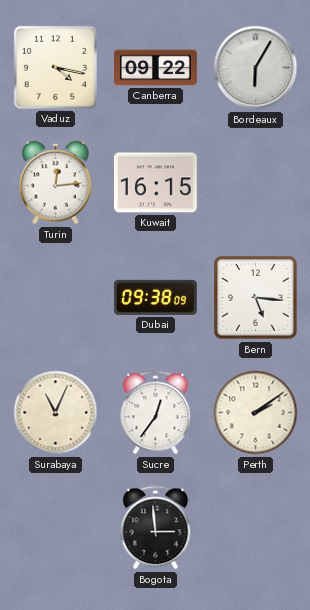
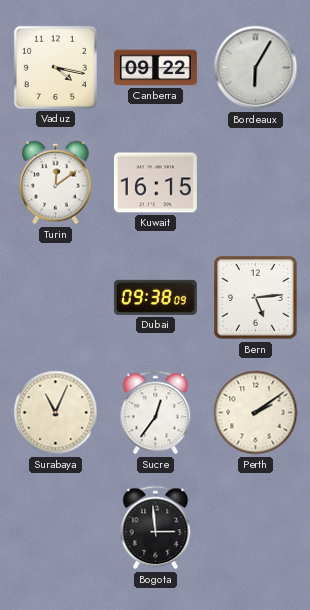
Turin: 12:14 -> 12:09
Bern: 5:16 -> 5:14
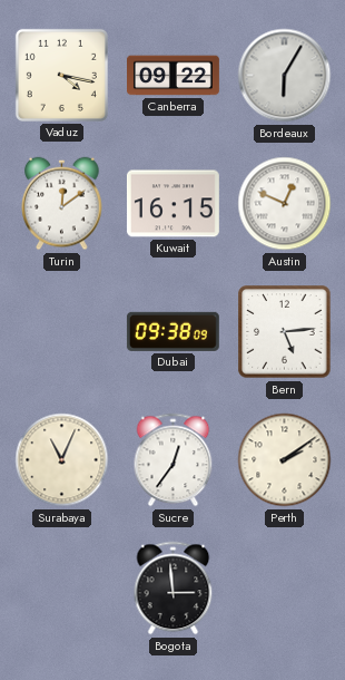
Austin: none -> 12:49
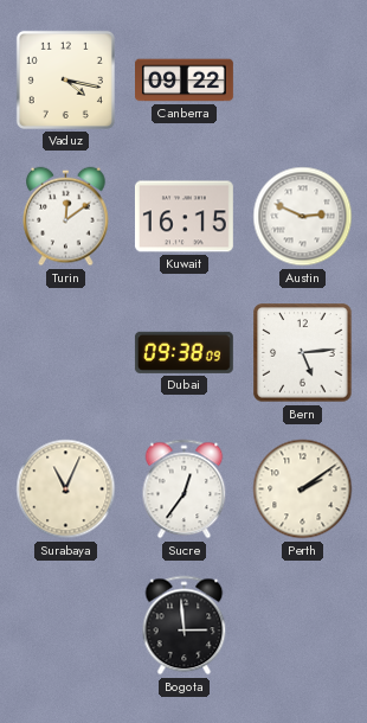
Bordeaux: 6:05 -> none
Austin: 12:49 -> 2:49
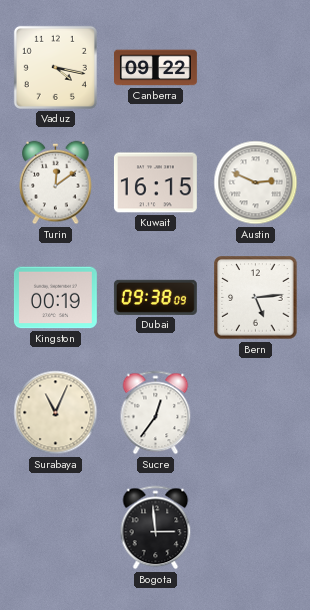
Kingston: none -> 00:19
Perth: 2:09 -> none
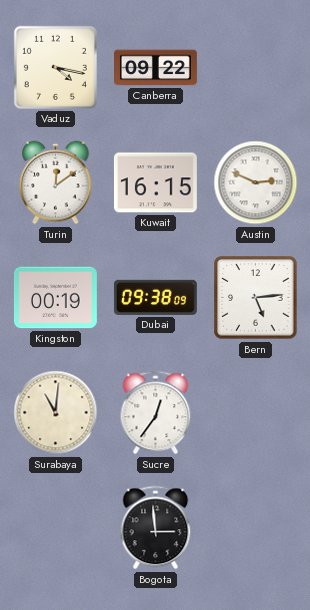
Surabaya: 11:04 -> 11:01
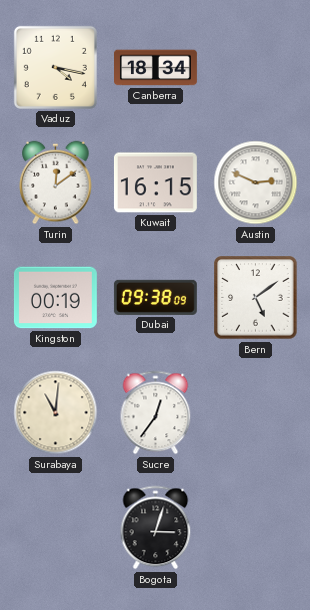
Canberra: 09:22 -> 18:34
Bern: 5:14 -> 5:09
Bogota: 2:59 -> 3:03
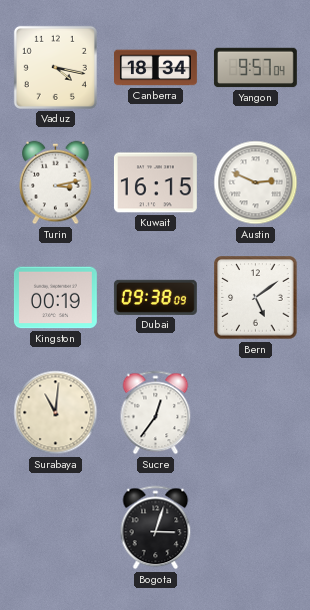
Yangon: none -> 9:57
Turin: 12:09 -> 3:13
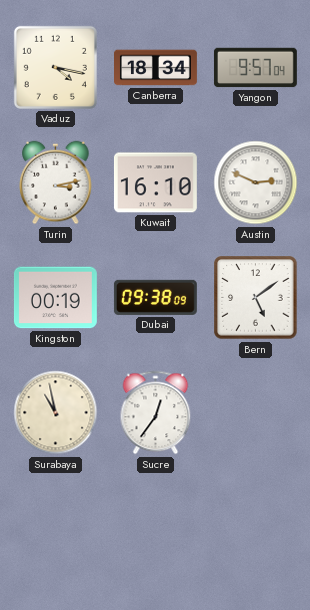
Kuwait: 16:15 -> 16:10
Surabaya: 11:01 -> 10:58
Bogota: 3:03 -> none
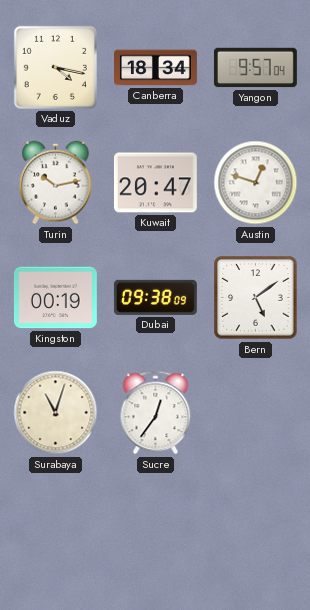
Turin: 3:13 -> 10:13
Kuwait: 16:10 -> 20:47
Austin: 2:49 -> 12:48
Surabaya: 10:58 -> 11:03
